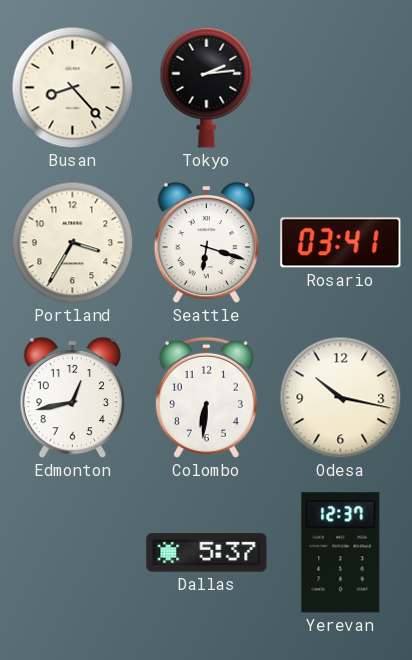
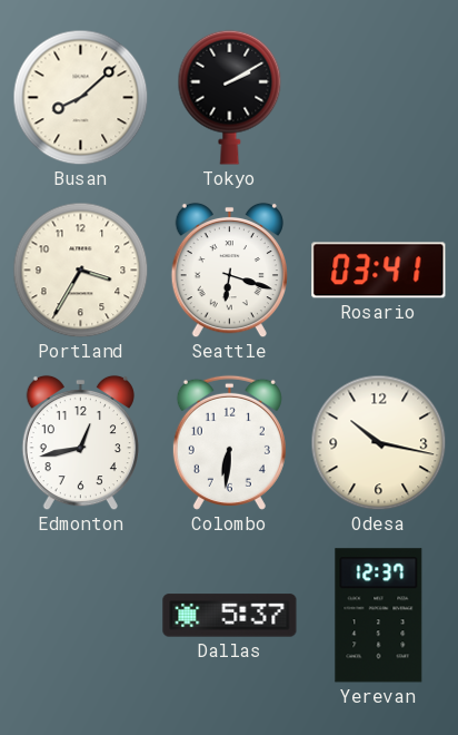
Busan: 8:23 -> 8:08
Tokyo: 2:14 -> 2:10
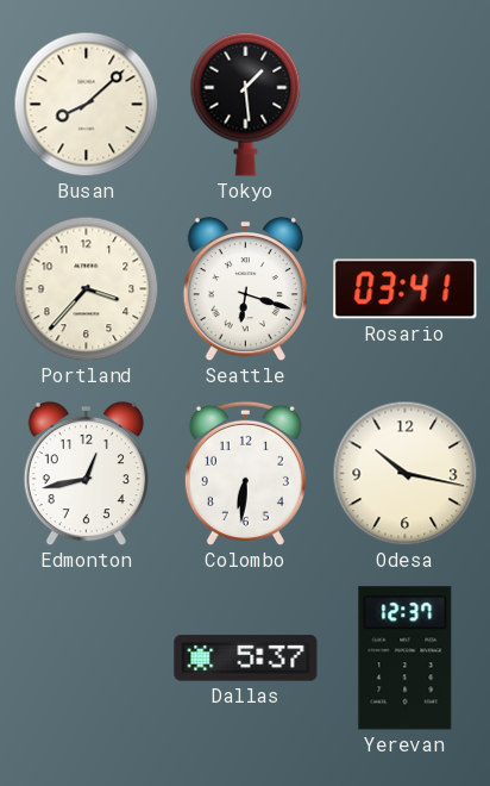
Tokyo: 2:10 -> 1:29
Portland: 3:35 -> 3:37
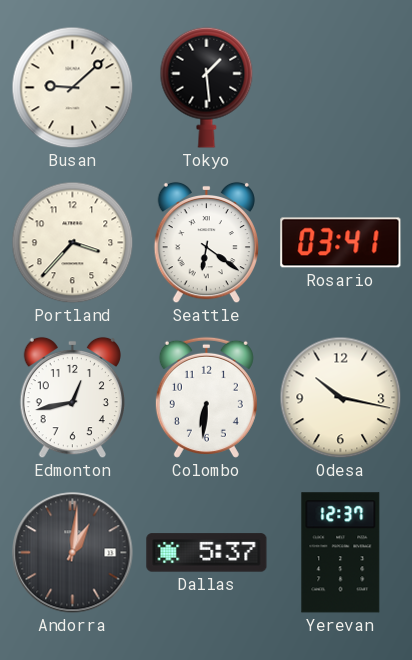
Busan: 8:08 -> 9:08
Seattle: 6:18 -> 6:21
Andorra: none -> 1:01
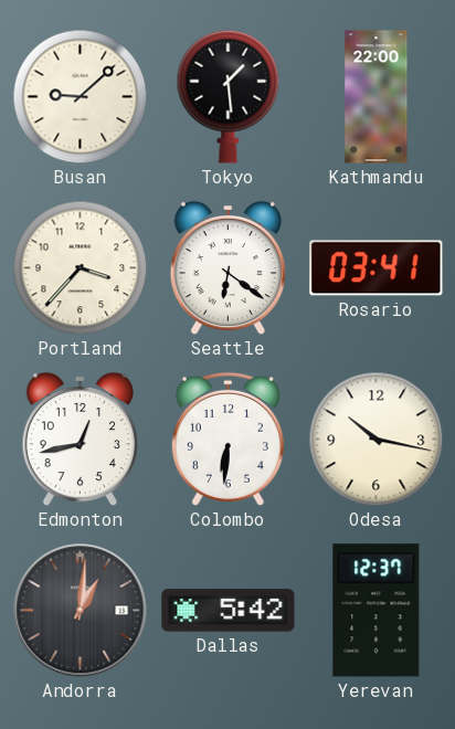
Kathmandu: none -> 22:00
Dallas: 5:37 -> 5:42
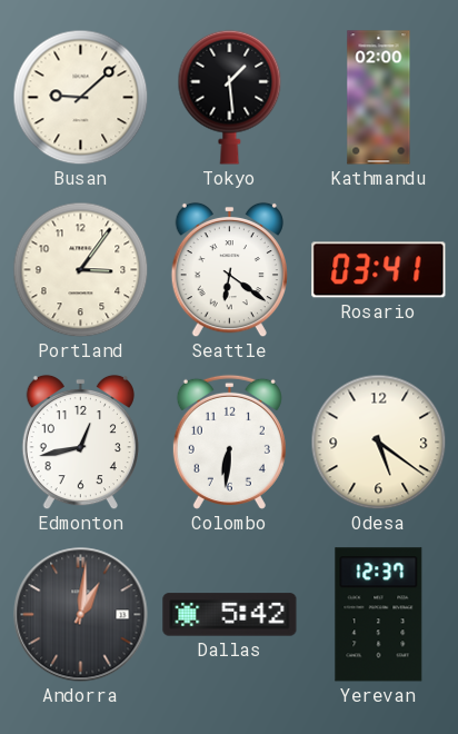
Kathmandu: 22:00 -> 02:00
Portland: 3:37 -> 3:06
Odesa: 10:17 -> 5:21
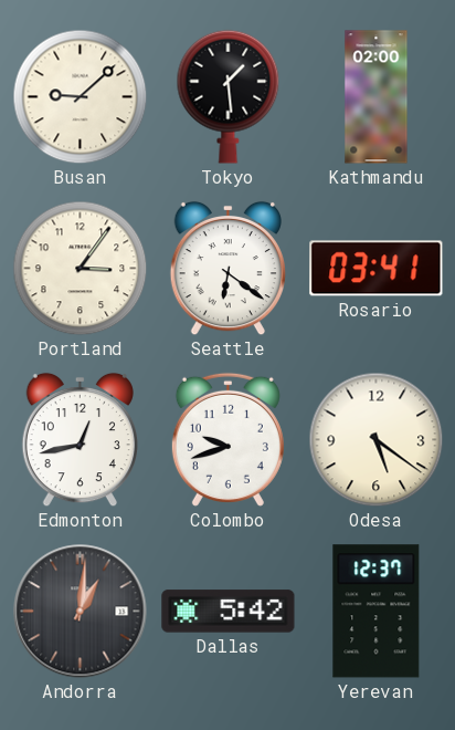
Colombo: 6:31 -> 9:42
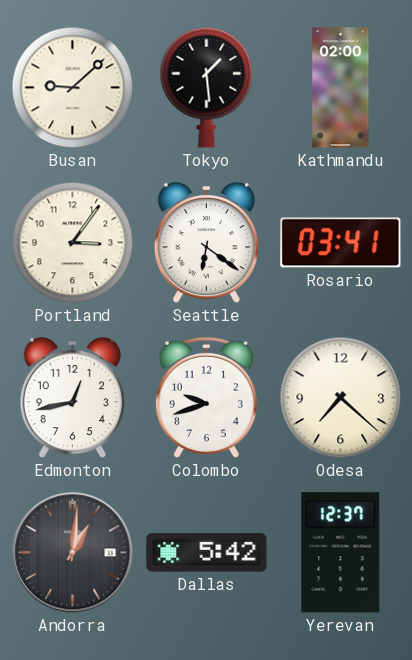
Odesa: 5:21 -> 7:22
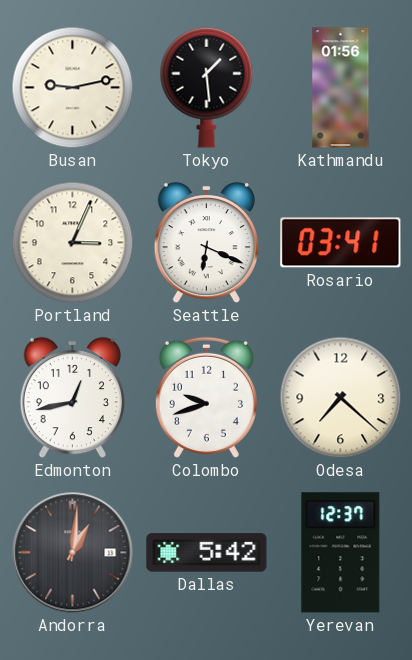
Busan: 9:08 -> 9:13
Kathmandu: 02:00 -> 01:56
Portland: 3:06 -> 3:04
Seattle: 6:21 -> 6:19
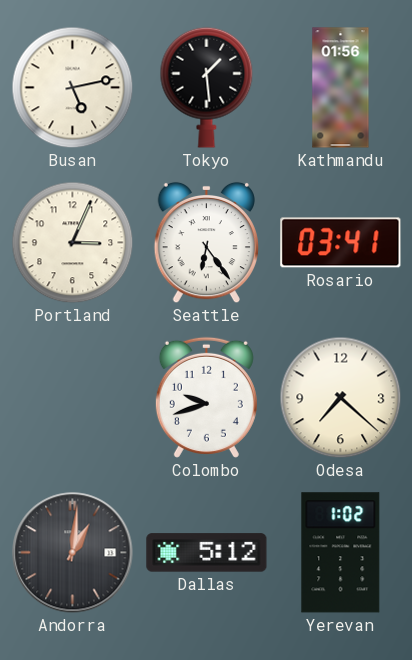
Busan: 9:13 -> 5:13
Seattle: 6:19 -> 6:24
Edmonton: 12:43 -> none
Dallas: 5:42 -> 5:12
Yerevan: 12:37 -> 1:02
